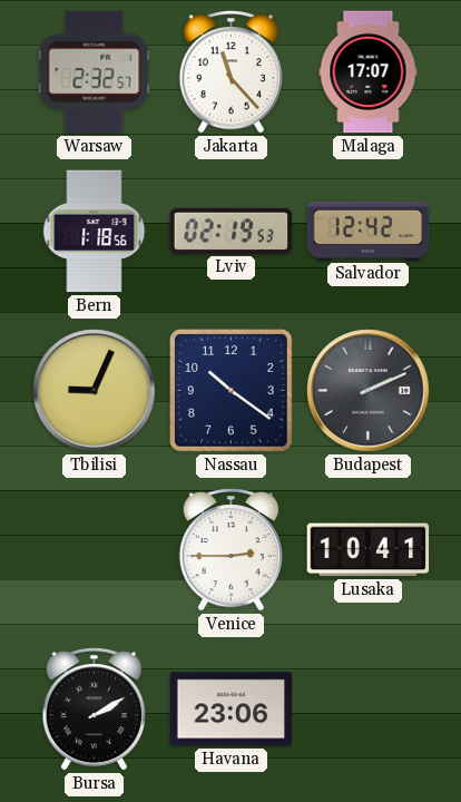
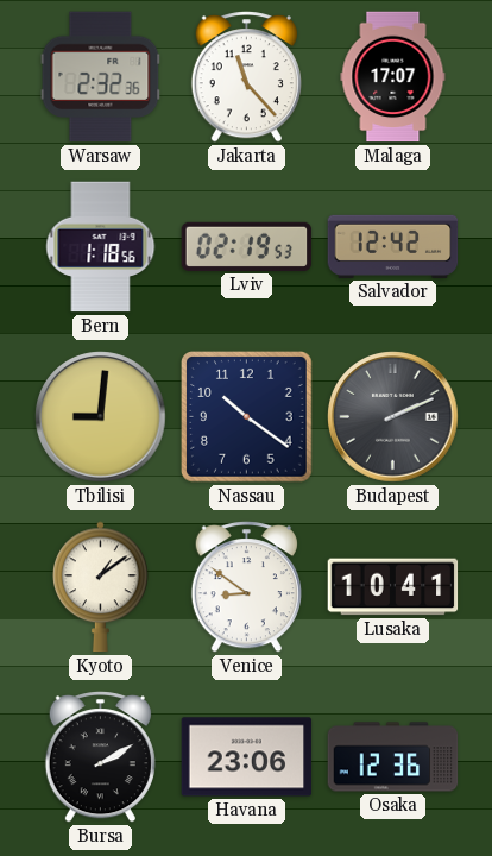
Warsaw: 2:32:57 -> 2:32:36
Tbilisi: 9:04 -> 9:01
Kyoto: none -> 1:09
Venice: 2:45 -> 8:51
Osaka: none -> 12:36
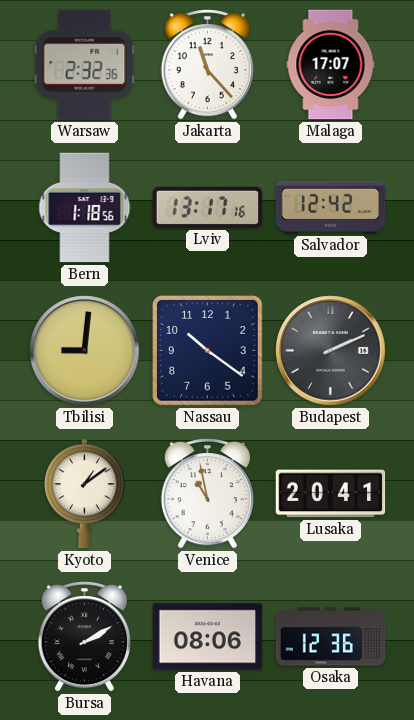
Lviv: 02:19 -> 13:17
Venice: 8:51 -> 10:58
Lusaka: 10:41 -> 20:41
Havana: 23:06 -> 08:06
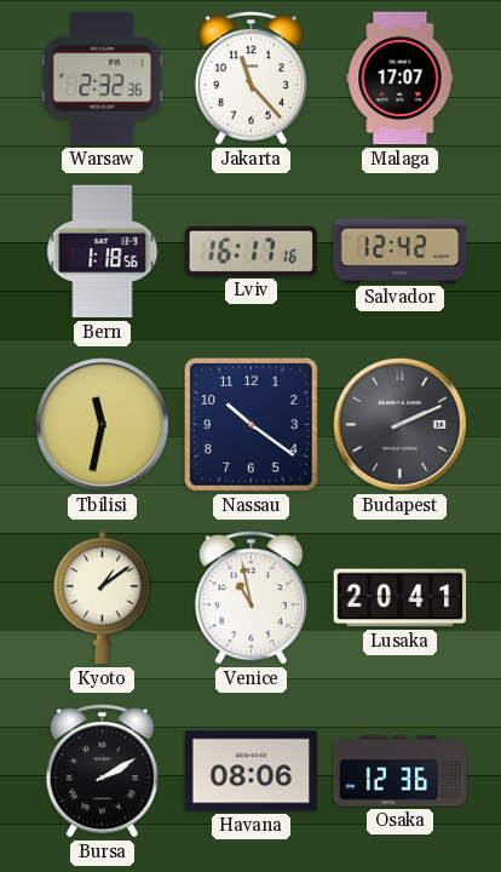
Lviv: 13:17 -> 16:17
Tbilisi: 9:01 -> 11:32
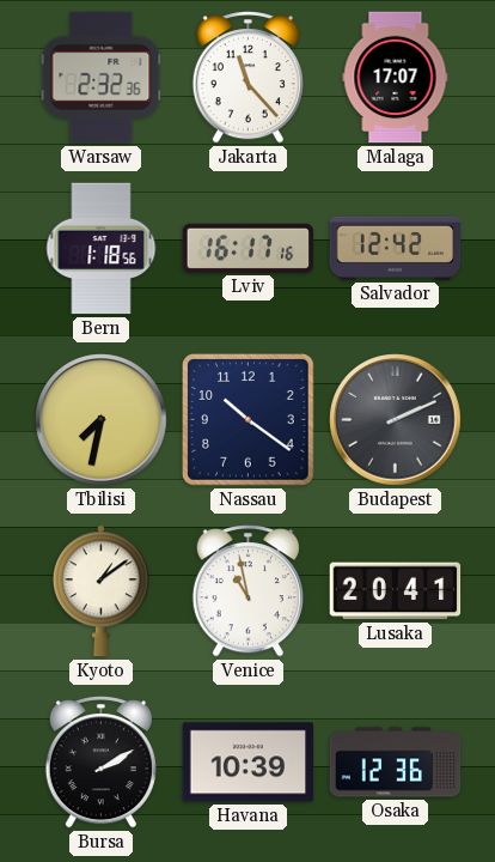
Tbilisi: 11:32 -> 7:32
Havana: 08:06 -> 10:39
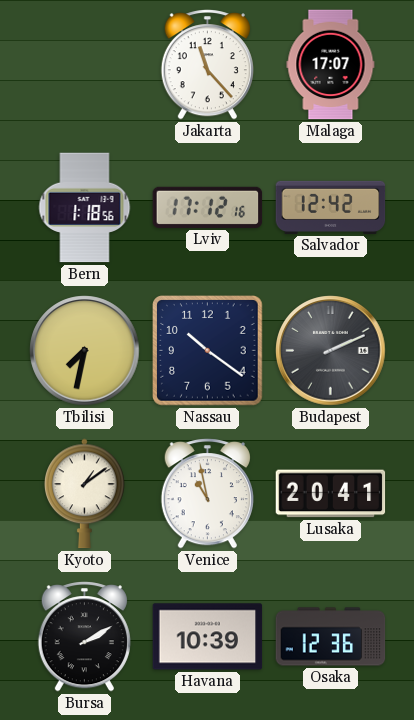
Warsaw: 2:32 -> none
Lviv: 16:17 -> 17:12
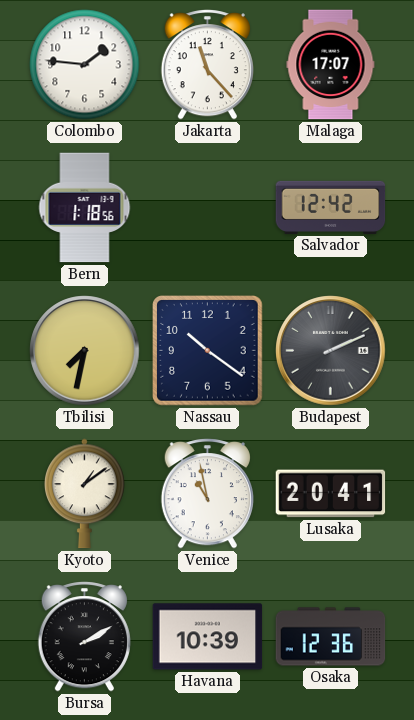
Colombo: none -> 1:46
Lviv: 17:12 -> none
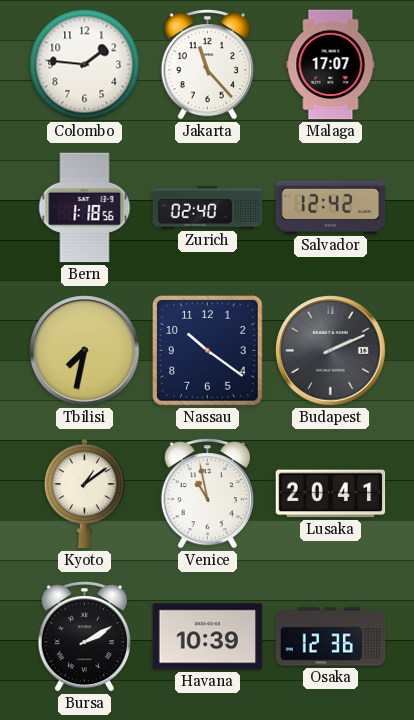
Zurich: none -> 02:40
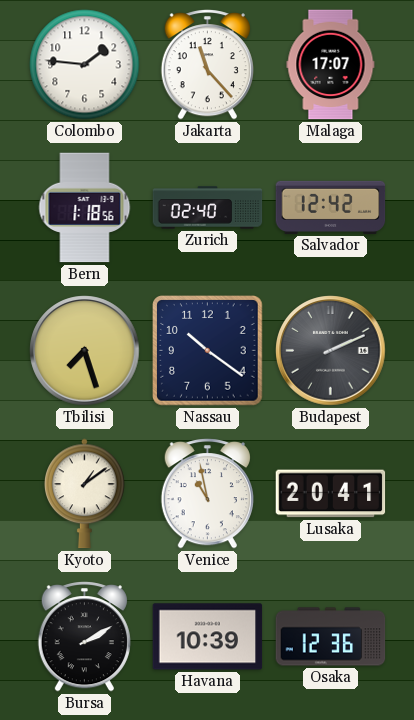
Tbilisi: 7:32 -> 7:27
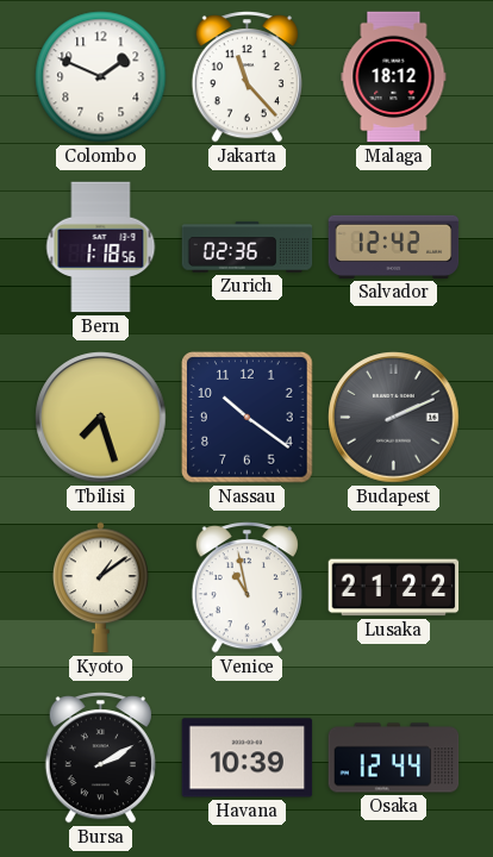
Colombo: 1:46 -> 1:49
Malaga: 17:07 -> 18:12
Zurich: 02:40 -> 02:36
Lusaka: 20:41 -> 21:22
Osaka: 12:36 -> 12:44
